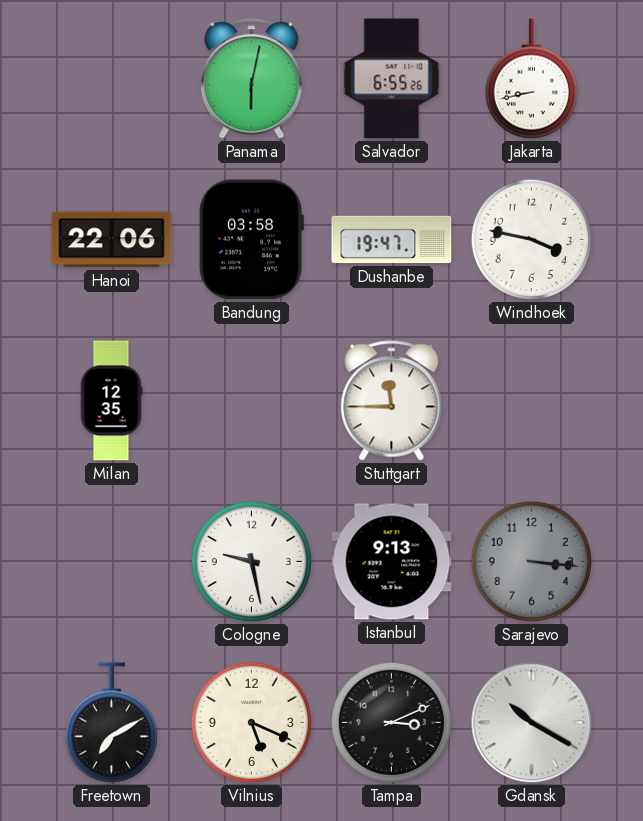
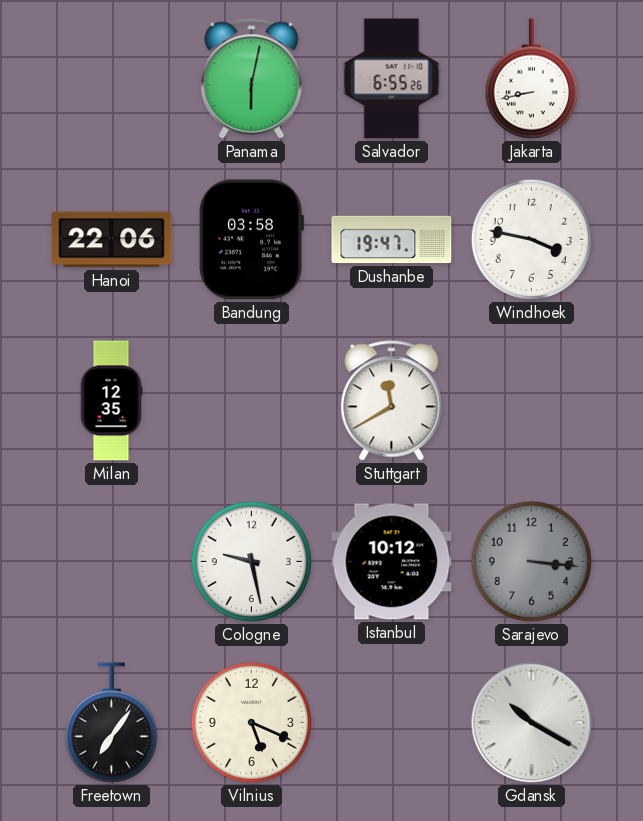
Stuttgart: 11:45 -> 11:40
Istanbul: 9:13 -> 10:12
Freetown: 7:10 -> 7:06
Tampa: 3:11 -> none
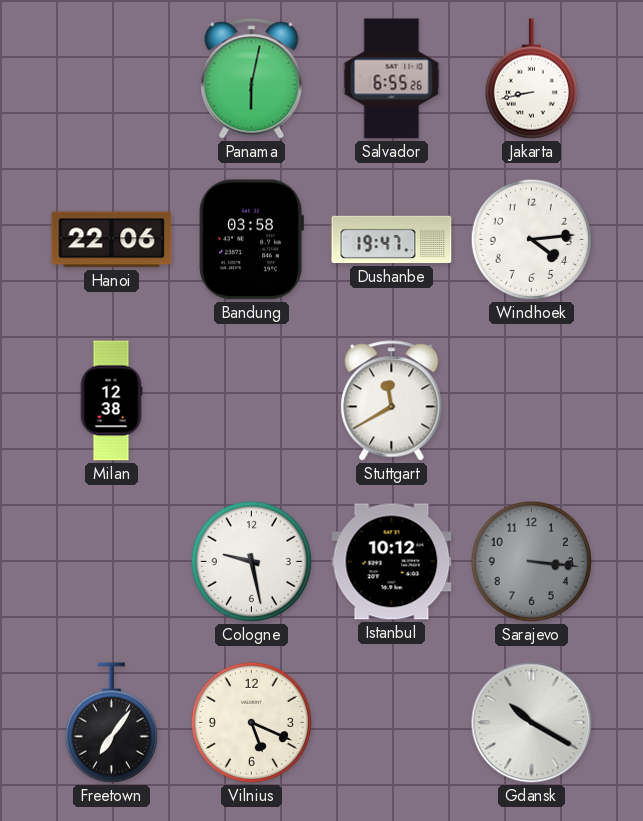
Windhoek: 3:47 -> 4:14
Milan: 12:35 -> 12:38
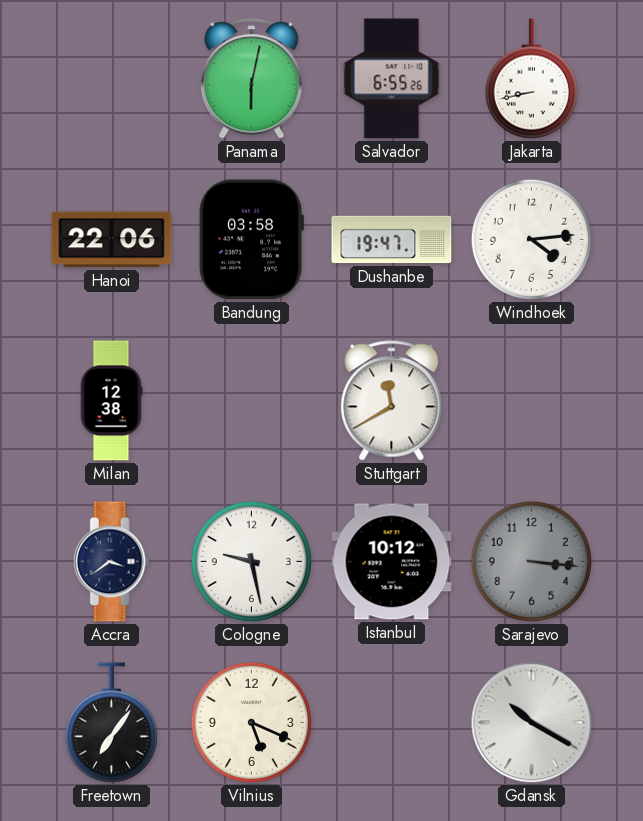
Accra: none -> 3:39
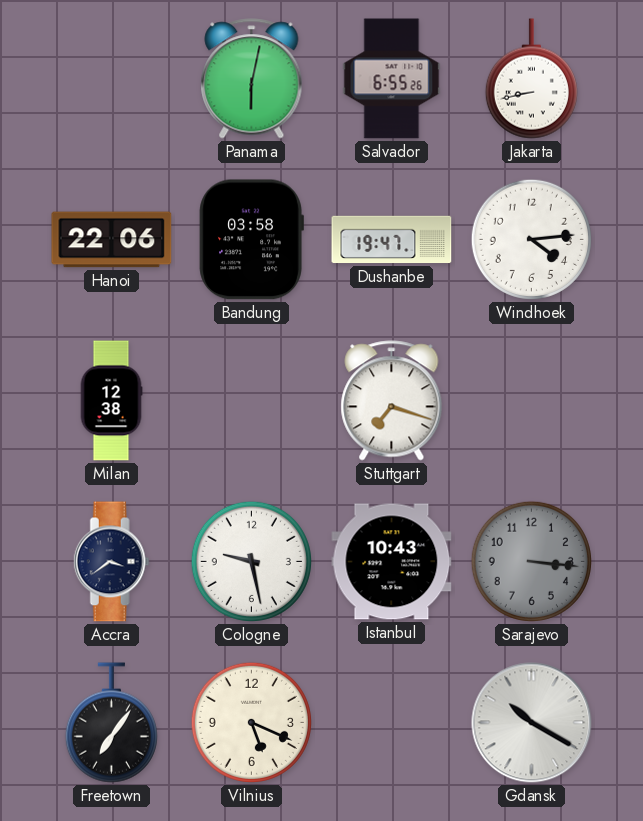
Stuttgart: 11:40 -> 7:18
Istanbul: 10:12 -> 10:43
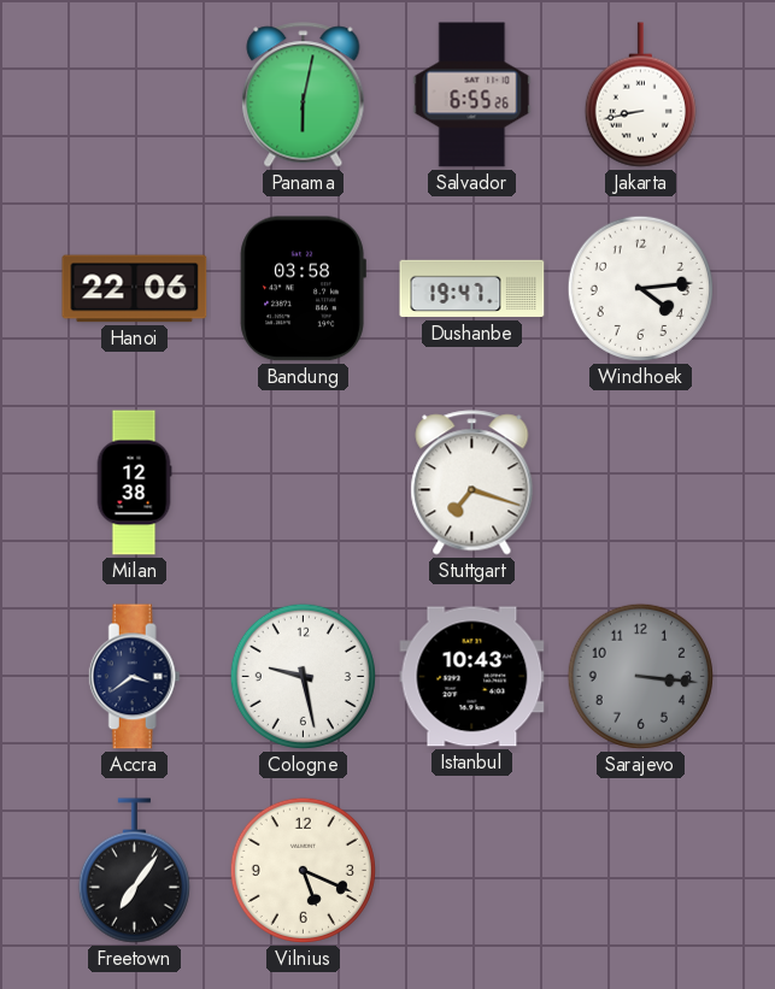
Gdansk: 10:20 -> none
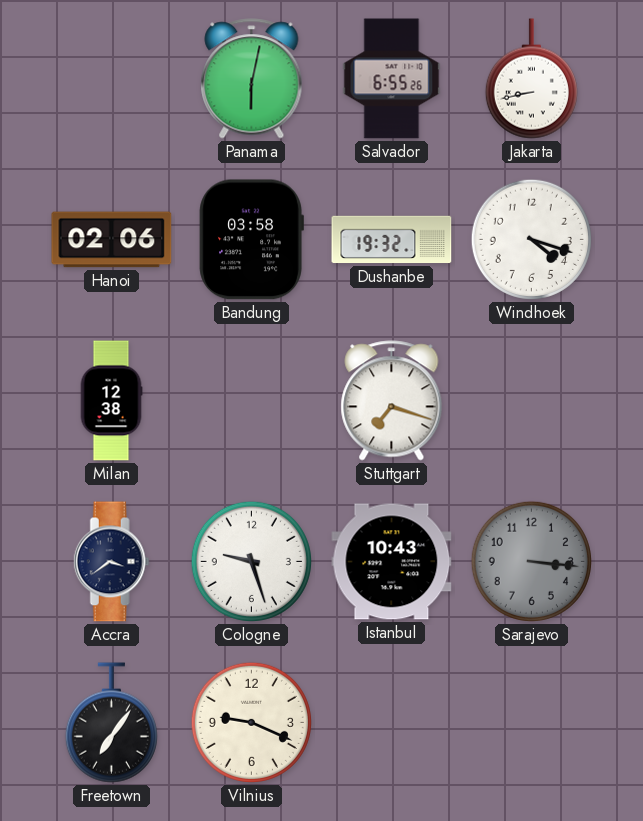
Hanoi: 22:06 -> 02:06
Dushanbe: 19:47 -> 19:32
Windhoek: 4:14 -> 4:18
Cologne: 9:28 -> 9:27
Vilnius: 5:19 -> 9:19
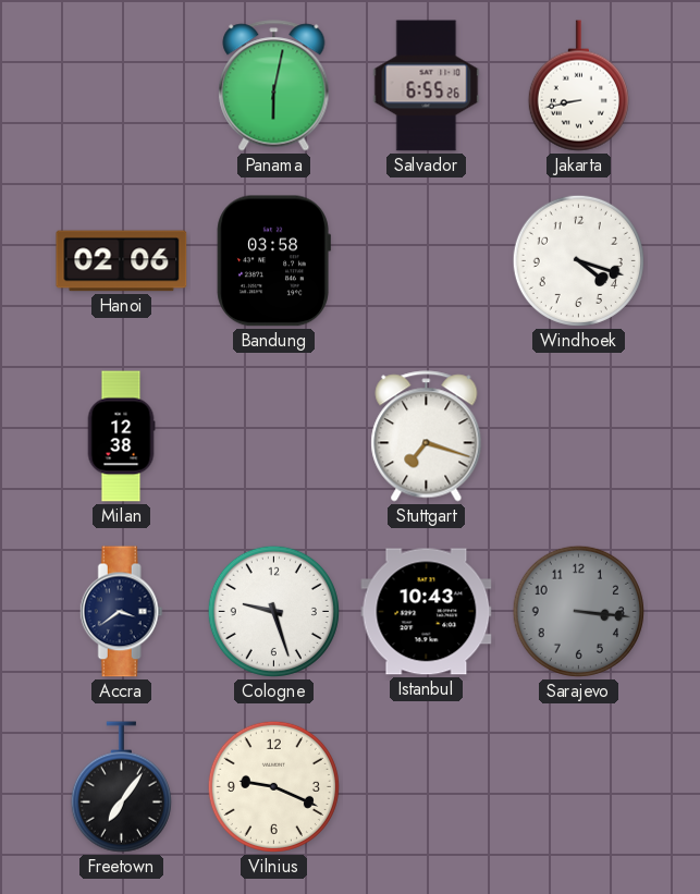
Dushanbe: 19:32 -> none
